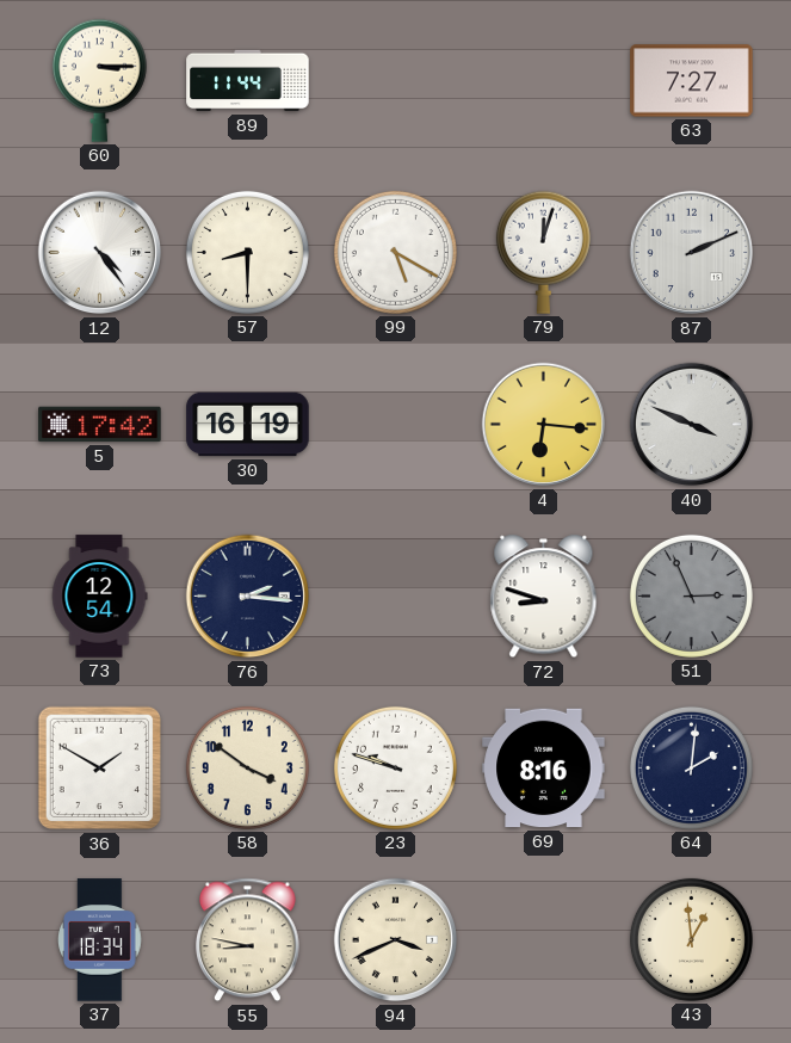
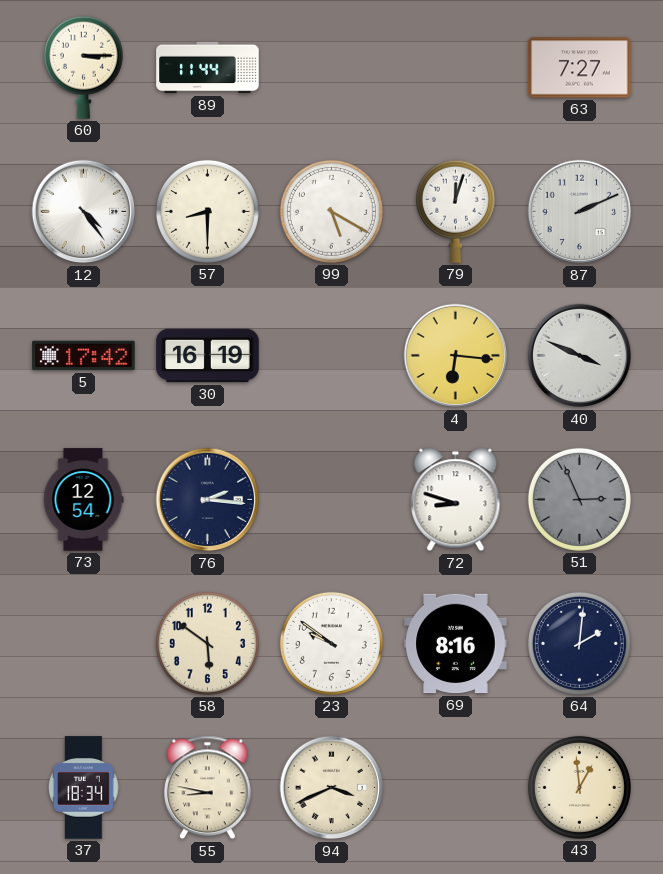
36: 1:50 -> none
58: 3:51 -> 5:51
23: 9:48 -> 9:51
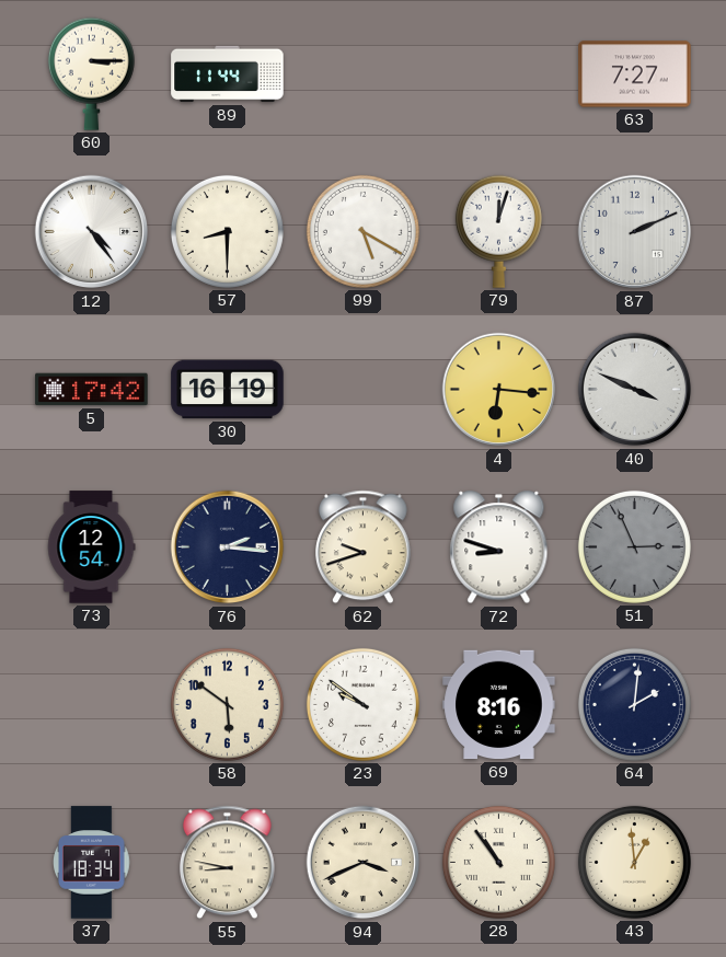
62: none -> 9:42
28: none -> 10:54
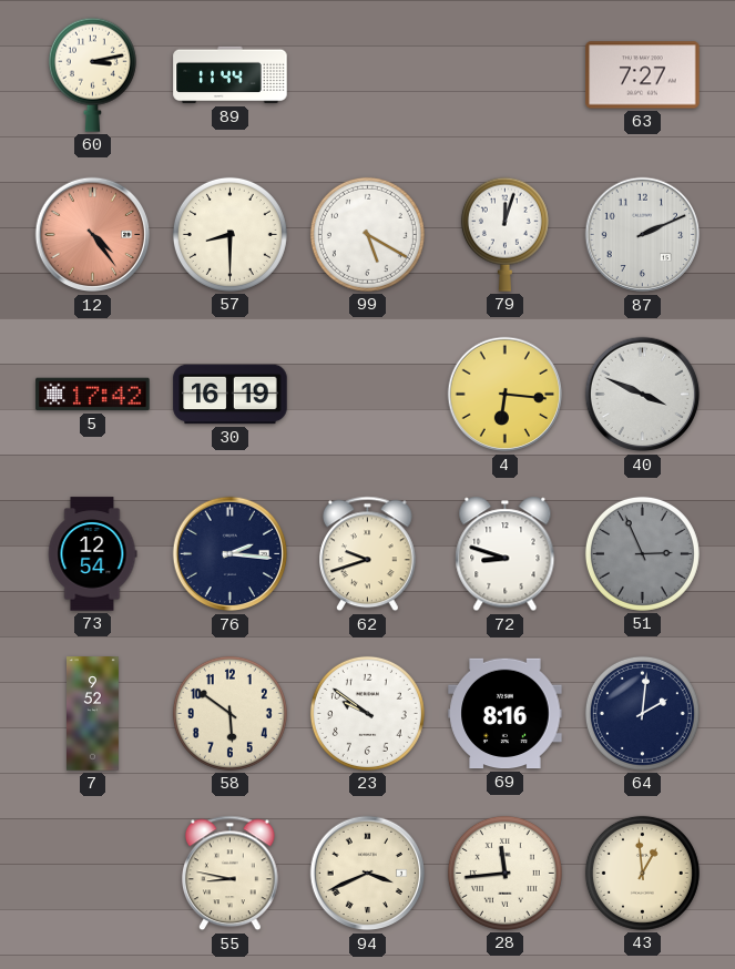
60: 3:15 -> 3:13
12 dial: white -> salmon
7: none -> 9:52
37: 18:34 -> none
28: 10:54 -> 11:44
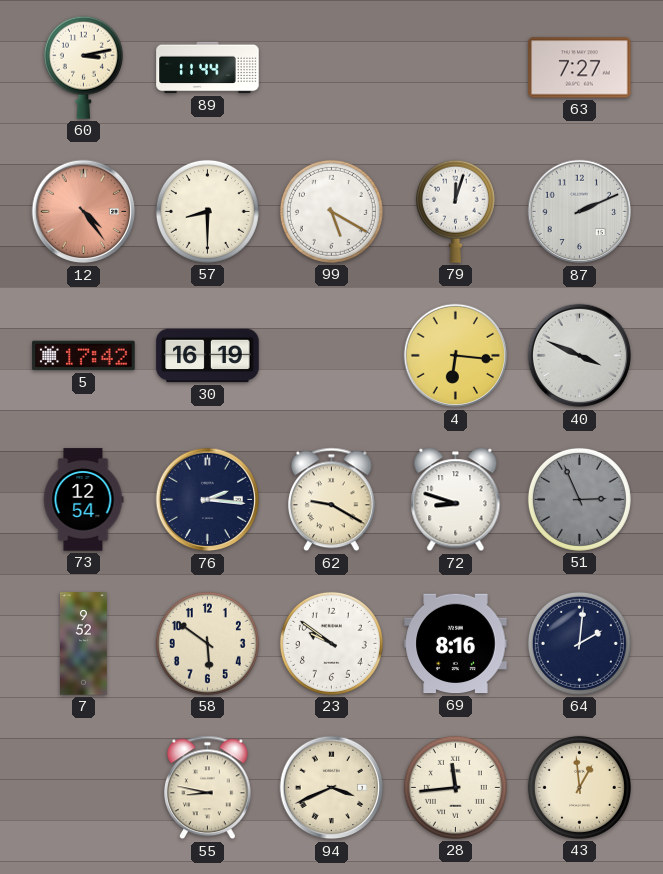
62: 9:42 -> 9:20
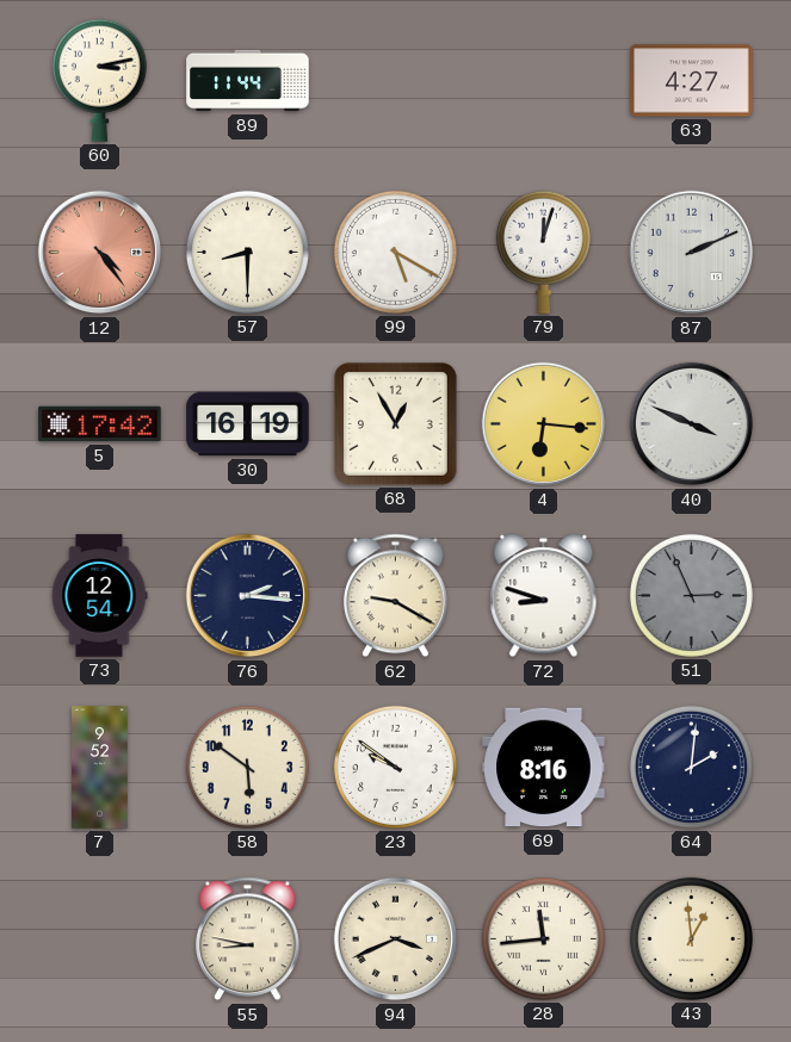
63: 7:27 -> 4:27
68: none -> 12:55
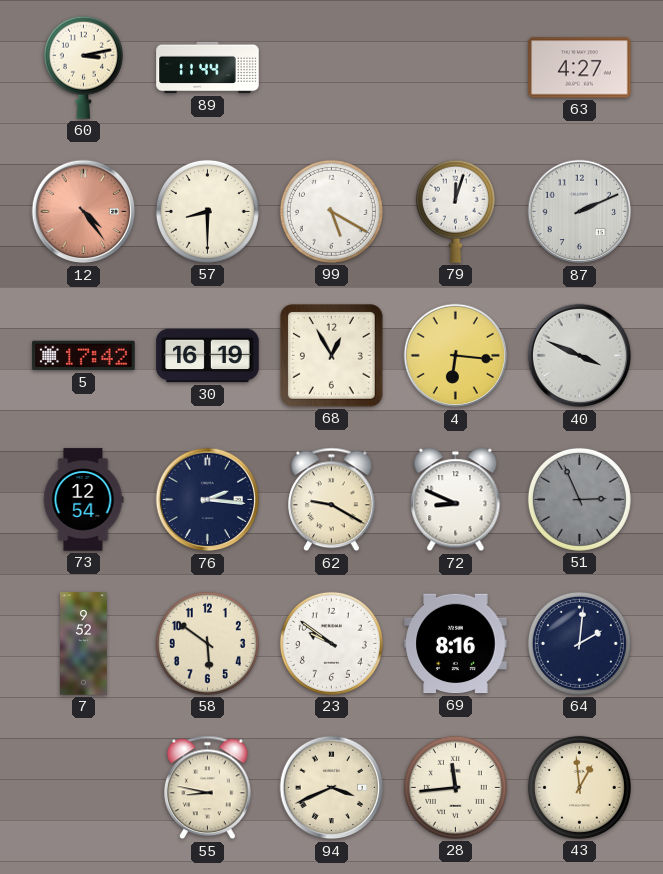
72: 8:48 -> 8:49
